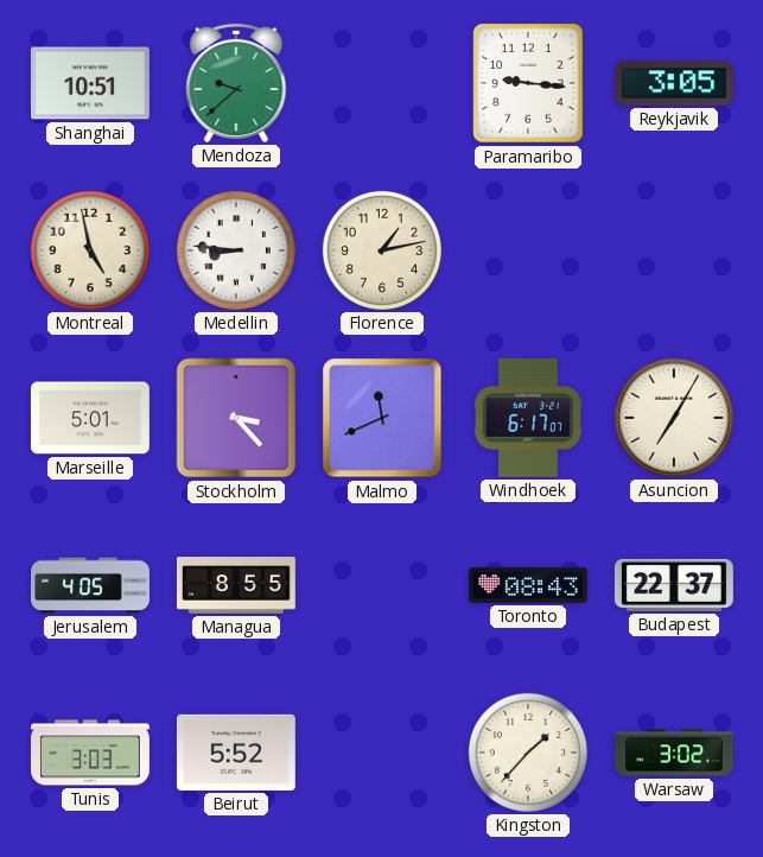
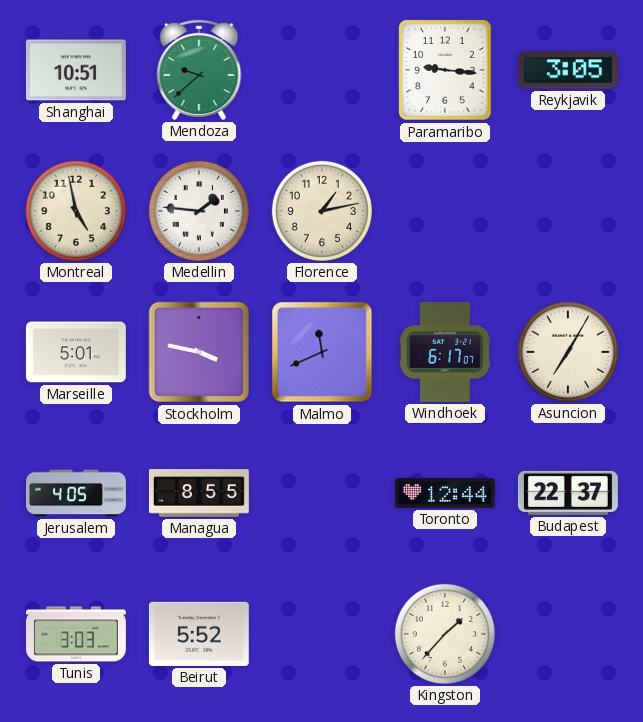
Medellin: 8:46 -> 1:46
Stockholm: 3:23 -> 3:47
Toronto: 08:43 -> 12:44
Warsaw: 3:02 -> none
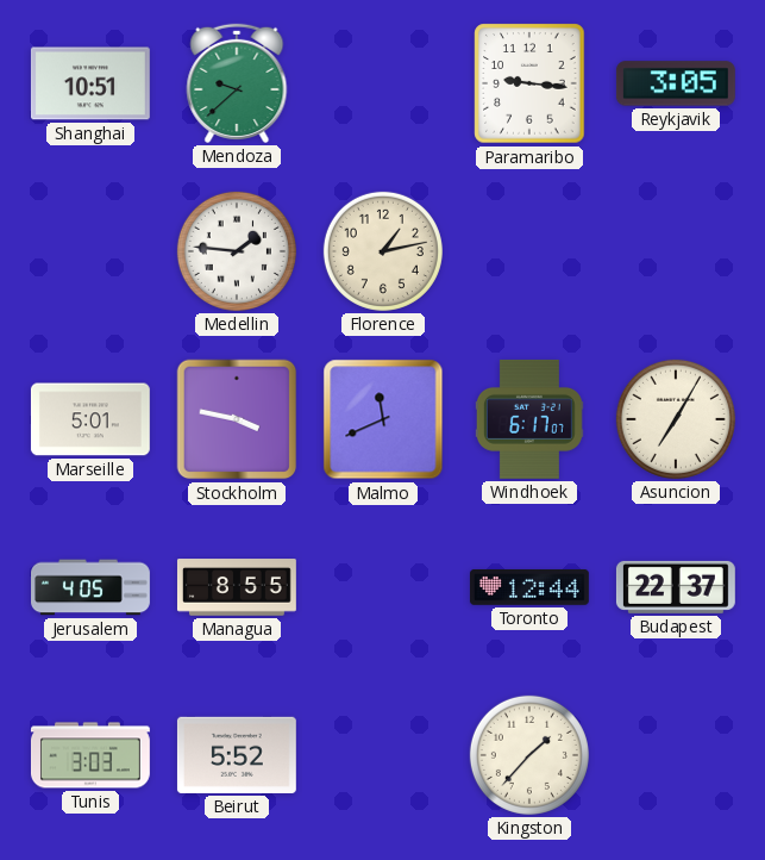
Montreal: 4:58 -> none
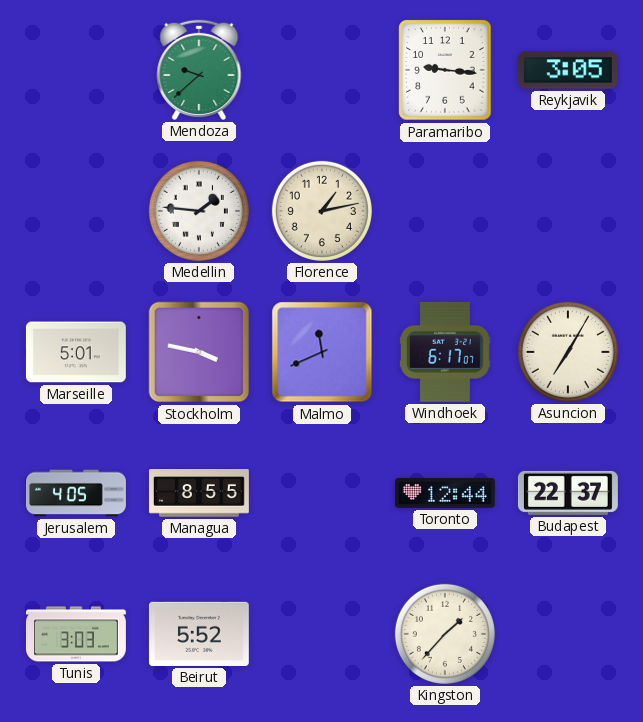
Shanghai: 10:51 -> none
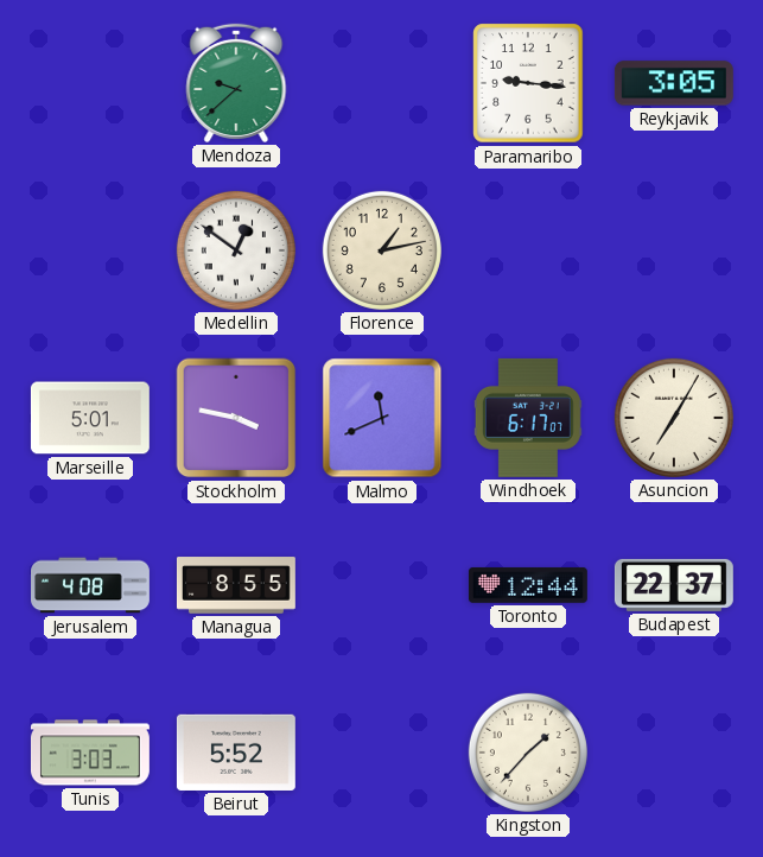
Medellin: 1:46 -> 12:51
Jerusalem: 4:05 -> 4:08
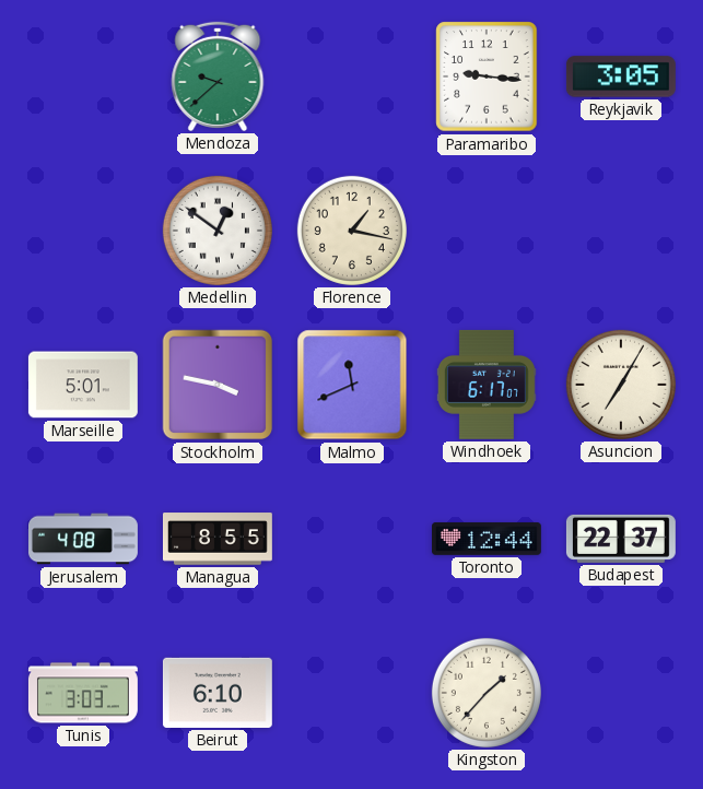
Florence: 1:13 -> 1:17
Beirut: 5:52 -> 6:10
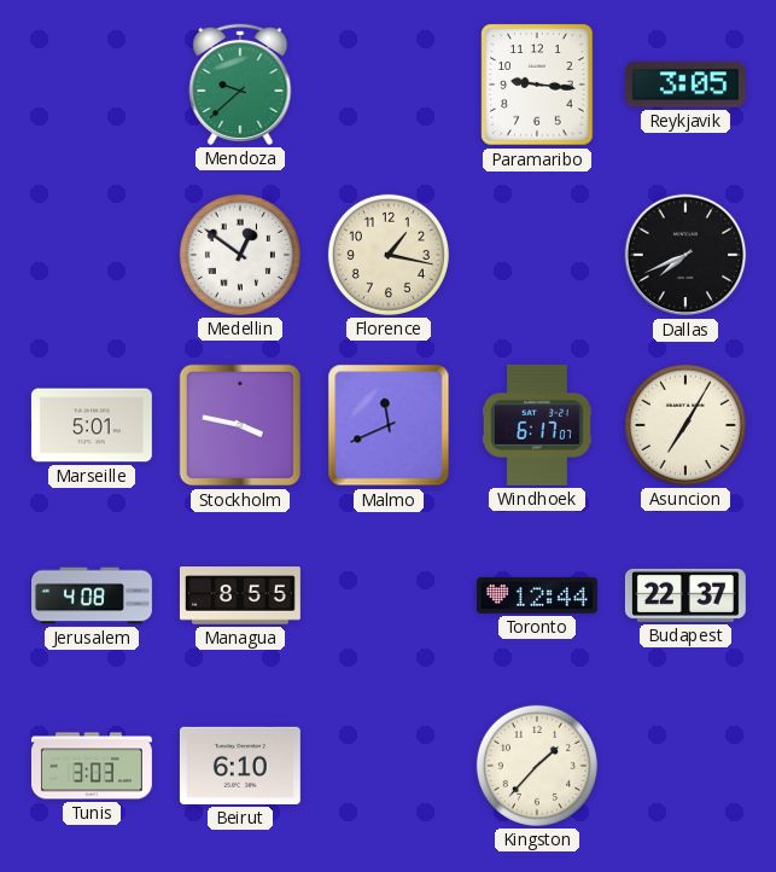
Dallas: none -> 7:41
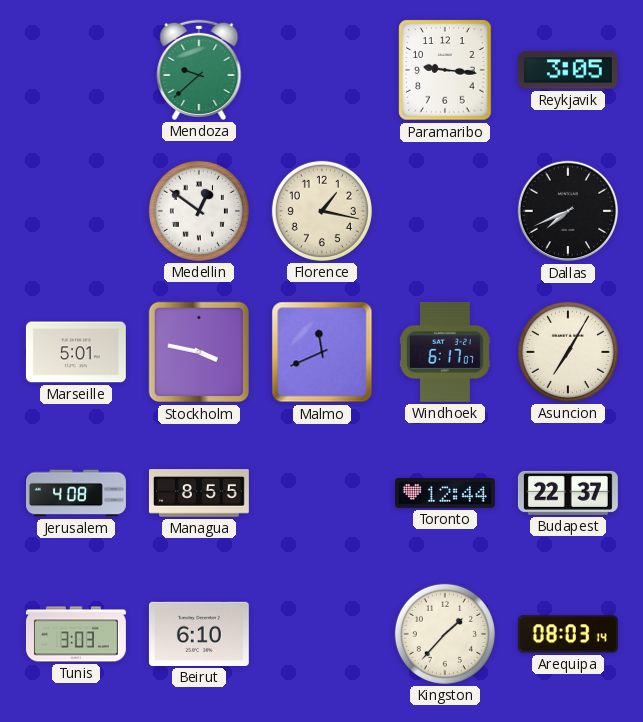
Arequipa: none -> 08:03
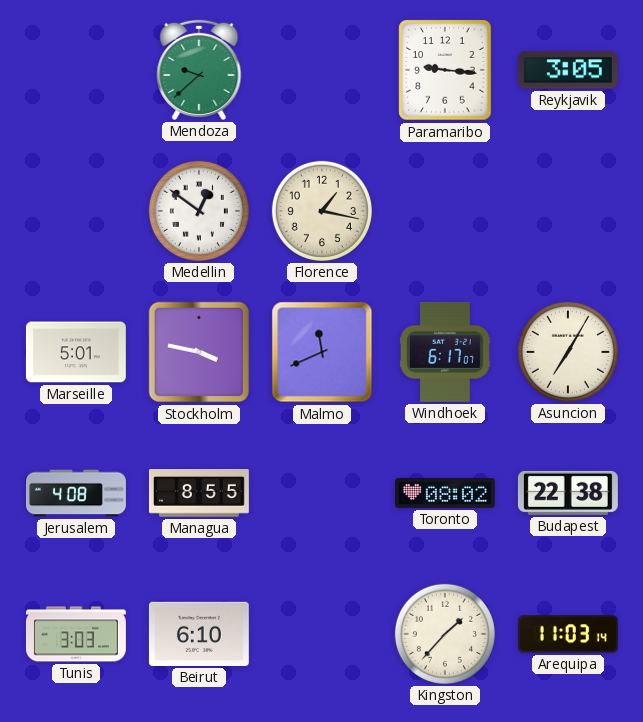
Dallas: 7:41 -> none
Toronto: 12:44 -> 08:02
Budapest: 22:37 -> 22:38
Arequipa: 08:03 -> 11:03
